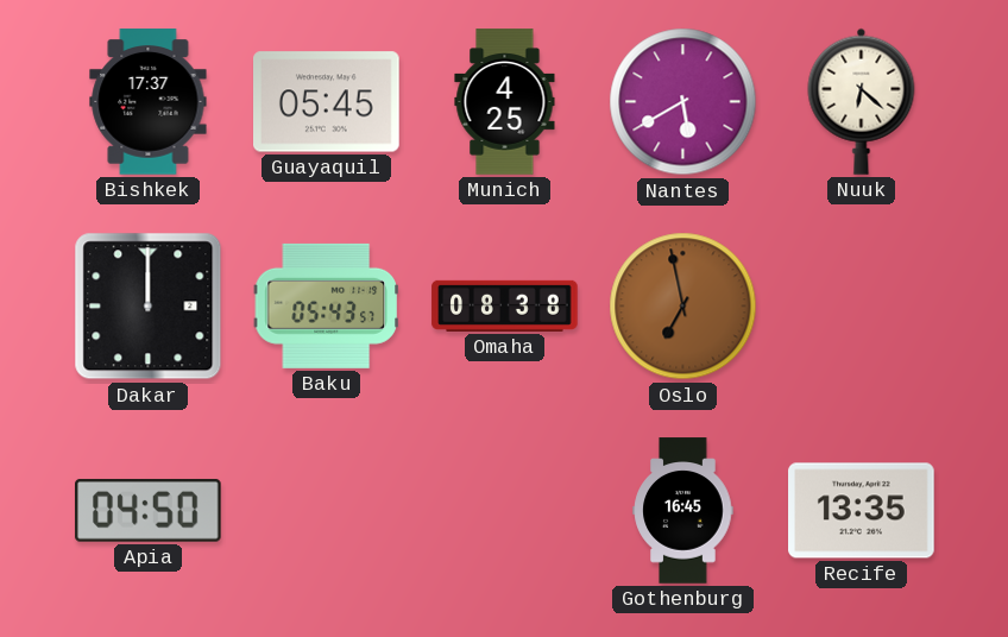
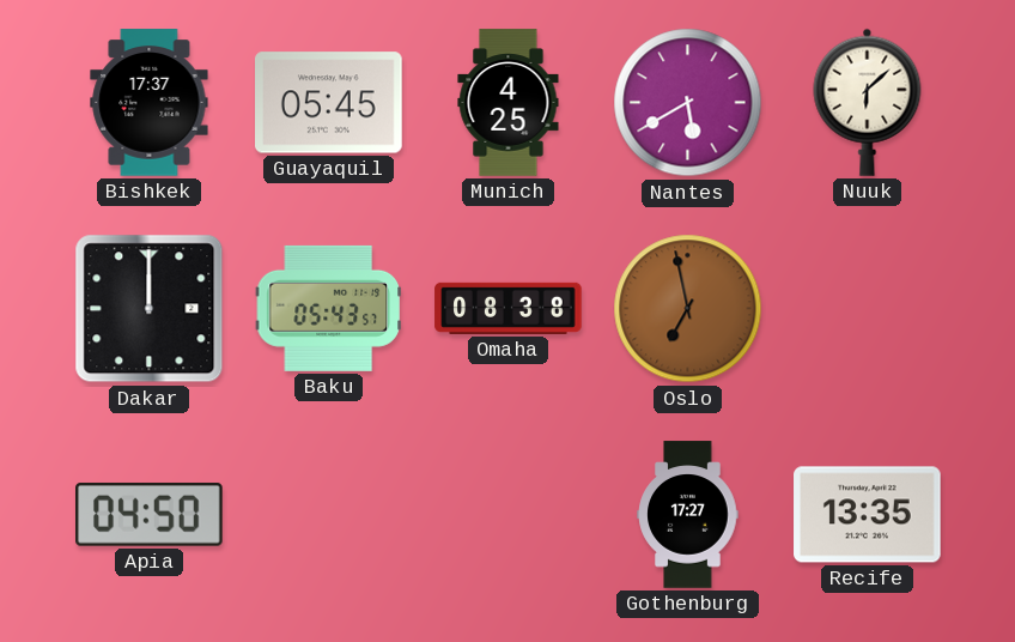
Nuuk: 6:22 -> 6:08
Gothenburg: 16:45 -> 17:27
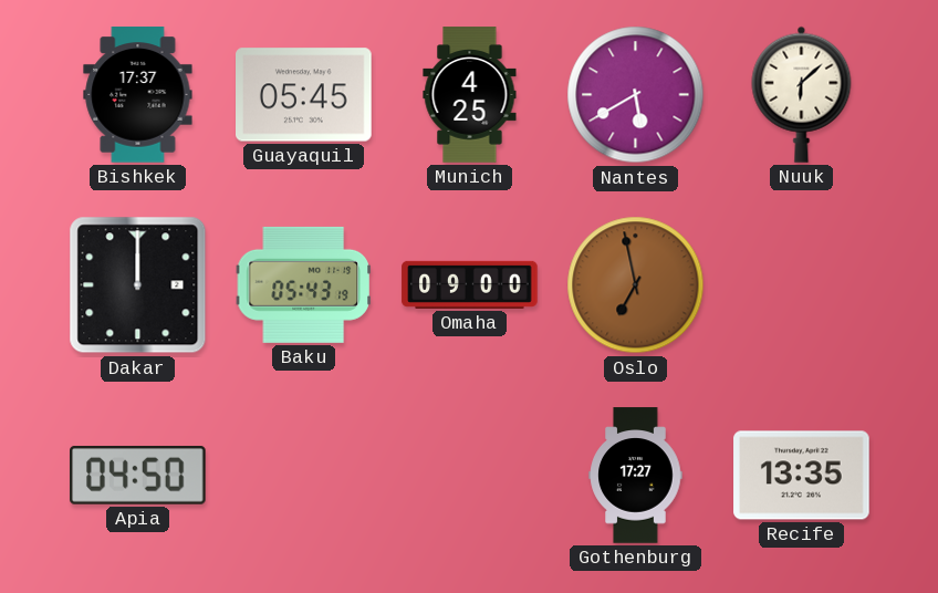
Baku: 05:43:57 -> 05:43:19
Omaha: 08:38 -> 09:00
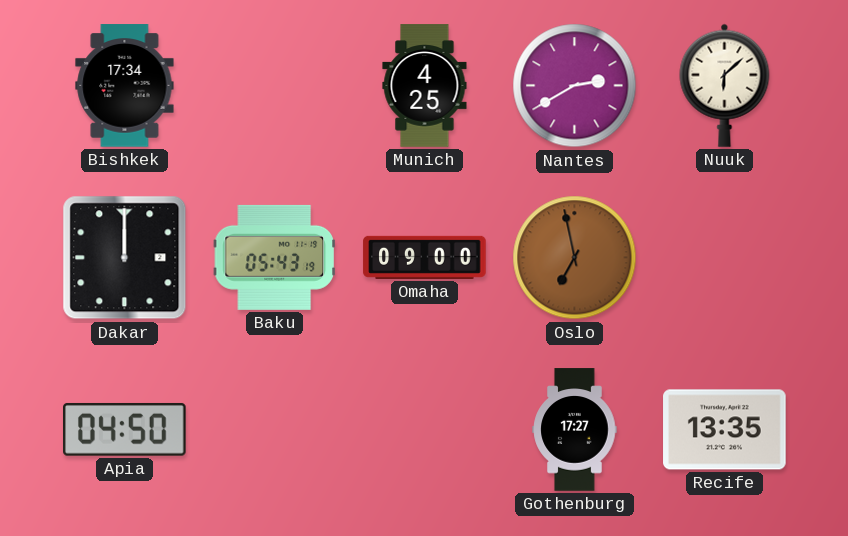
Bishkek: 17:37 -> 17:34
Guayaquil: 05:45 -> none
Nantes: 5:40 -> 2:40
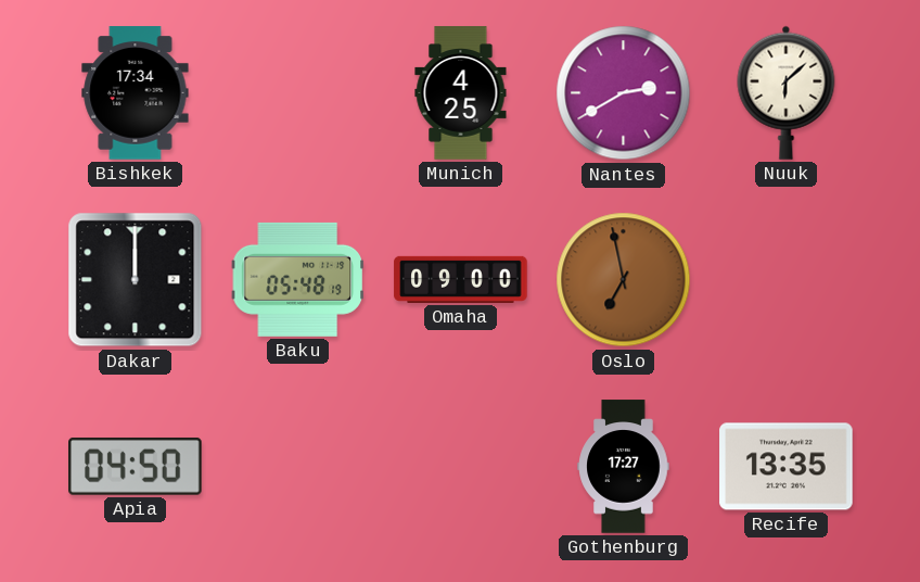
Baku: 05:43 -> 05:48
